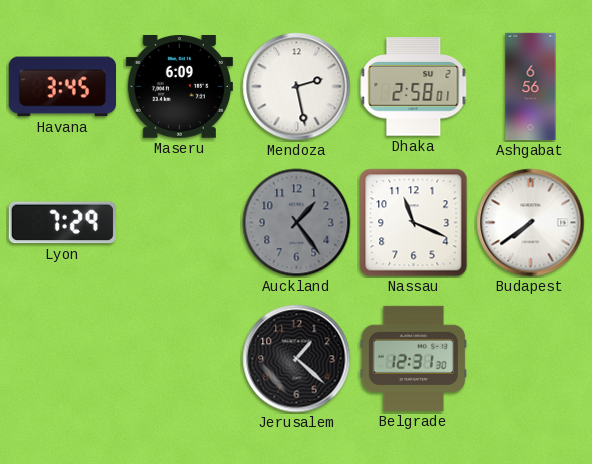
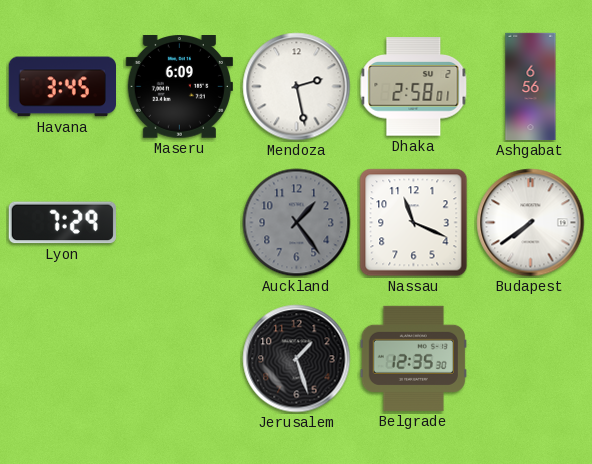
Jerusalem: 1:22 -> 1:27
Belgrade: 12:31 -> 12:35
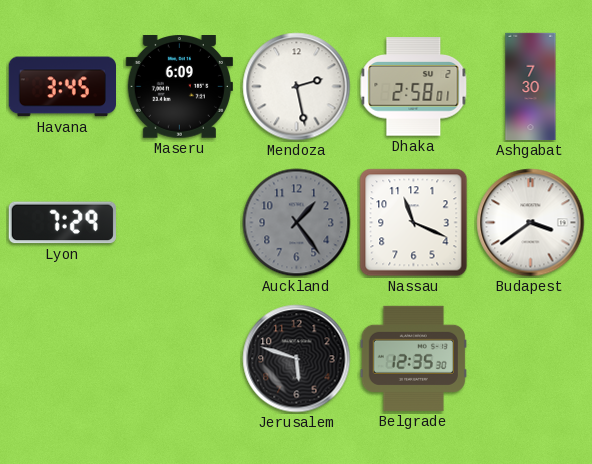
Ashgabat: 6:56 -> 7:30
Budapest: 7:39 -> 3:39
Jerusalem: 1:27 -> 5:48
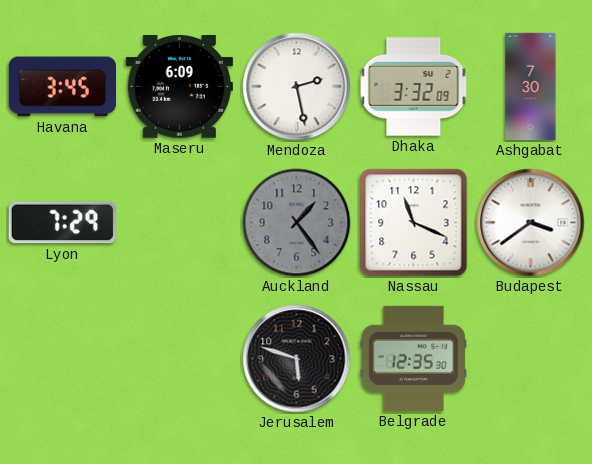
Dhaka: 2:58 -> 3:32
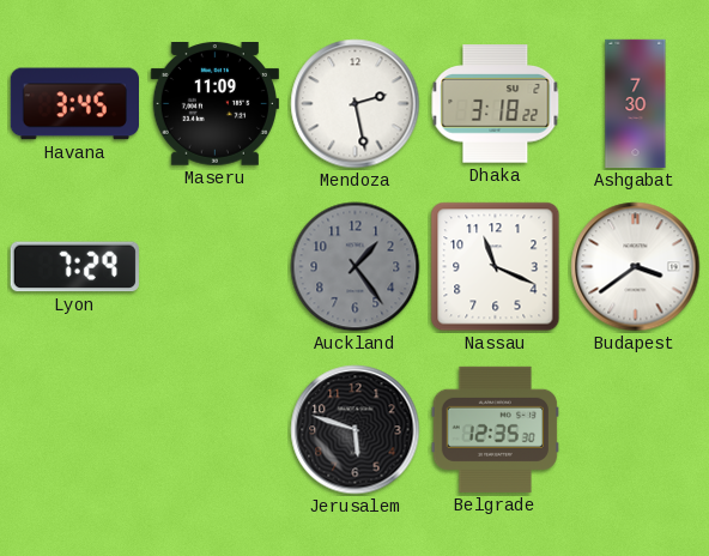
Maseru: 6:09 -> 11:09
Dhaka: 3:32 -> 3:18
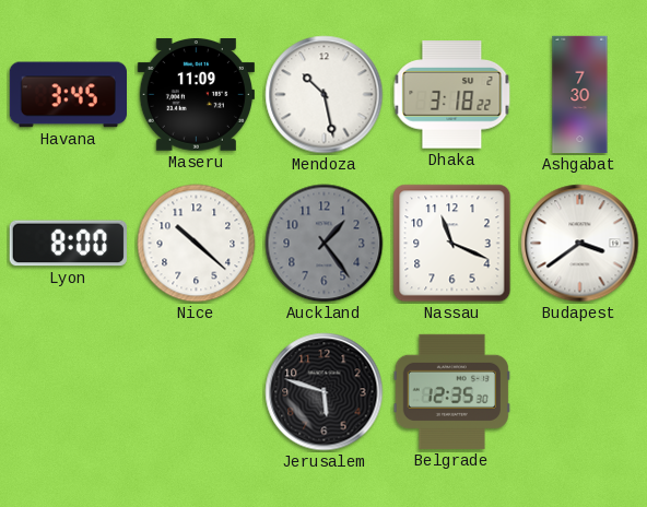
Mendoza: 2:28 -> 10:28
Lyon: 7:29 -> 8:00
Nice: none -> 10:22
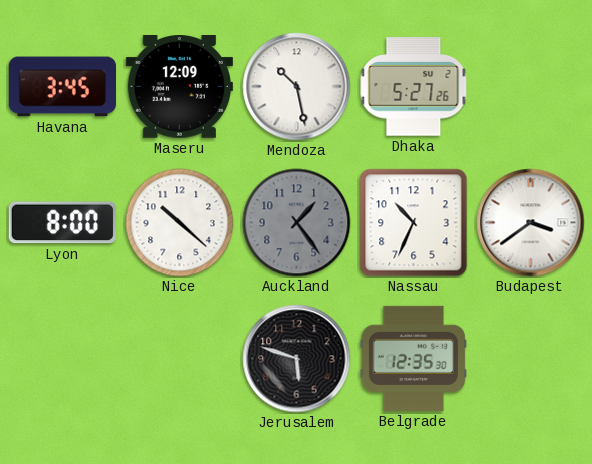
Maseru: 11:09 -> 12:09
Dhaka: 3:18 -> 5:27
Ashgabat: 7:30 -> none
Nassau: 11:19 -> 10:34
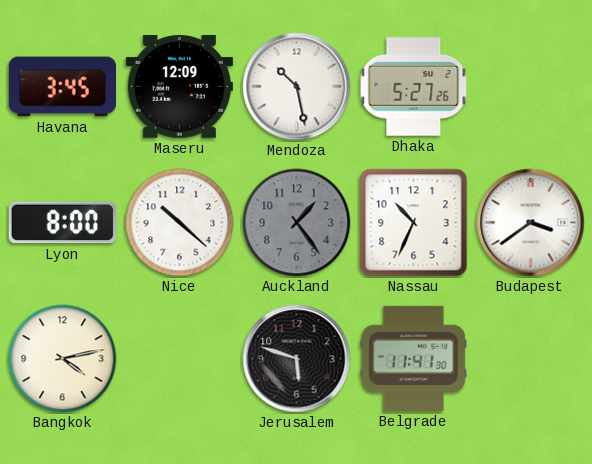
Bangkok: none -> 4:13
Belgrade: 12:35 -> 11:41
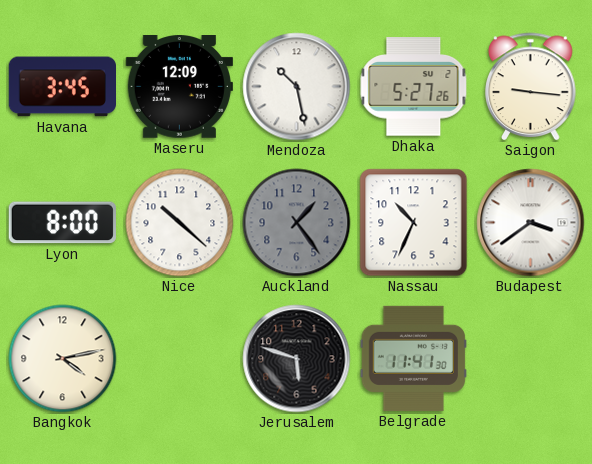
Saigon: none -> 9:16
